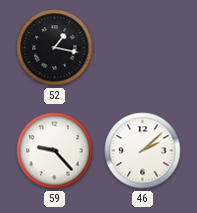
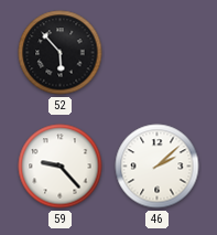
52: 1:17 -> 5:53
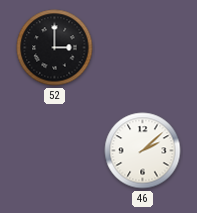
52: 5:53 -> 3:00
59: 9:23 -> none
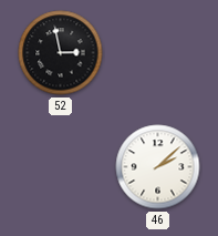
52: 3:00 -> 2:58
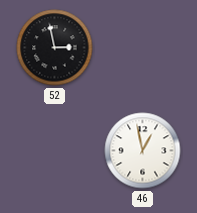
46: 2:08 -> 12:58
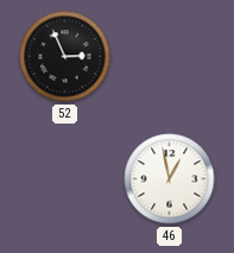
52: 2:58 -> 2:56
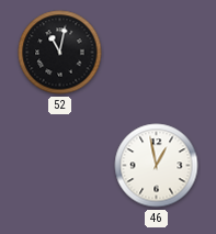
52: 2:56 -> 11:02
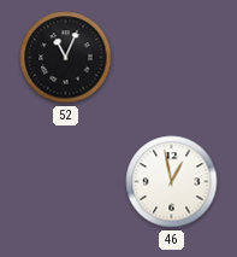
52: 11:02 -> 11:04
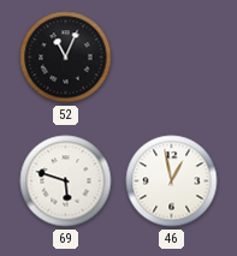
69: none -> 5:48
